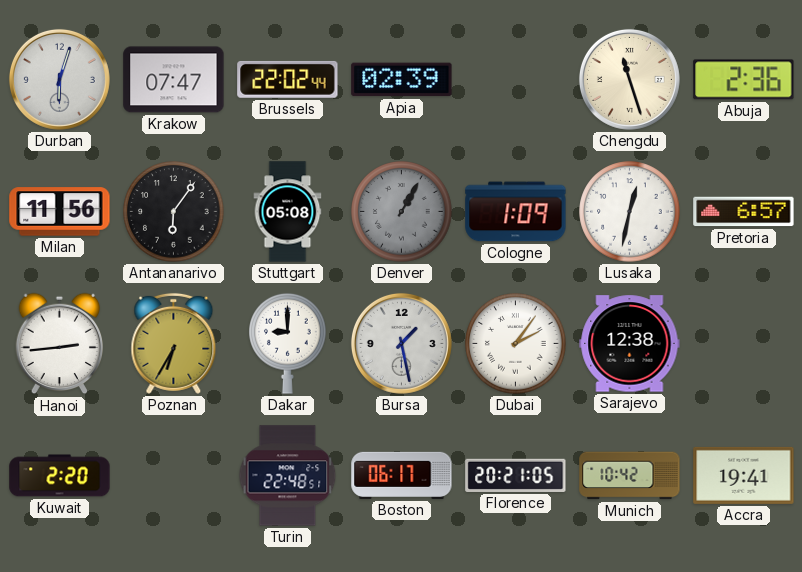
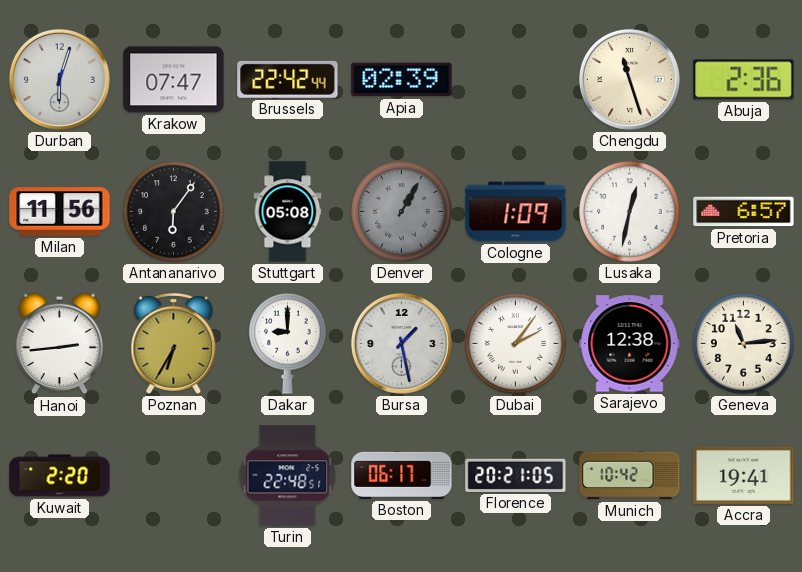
Brussels: 22:02 -> 22:42
Geneva: none -> 11:14
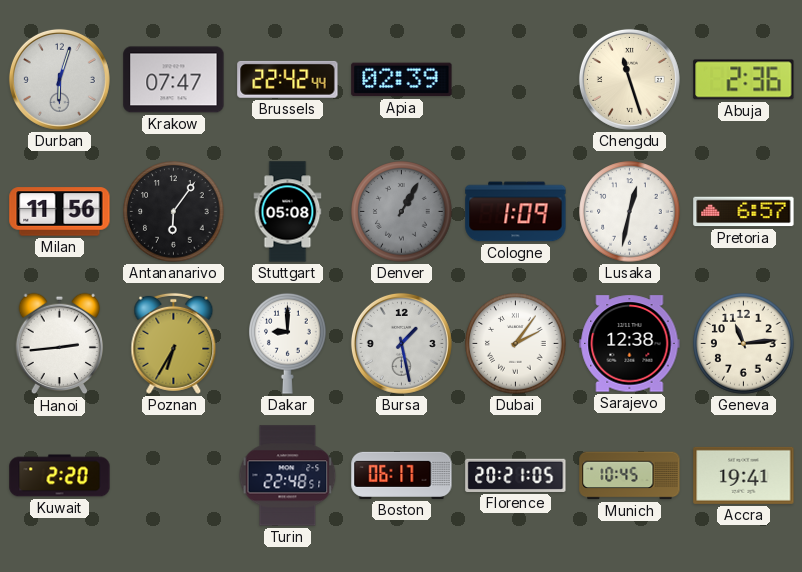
Munich: 10:42 -> 10:45
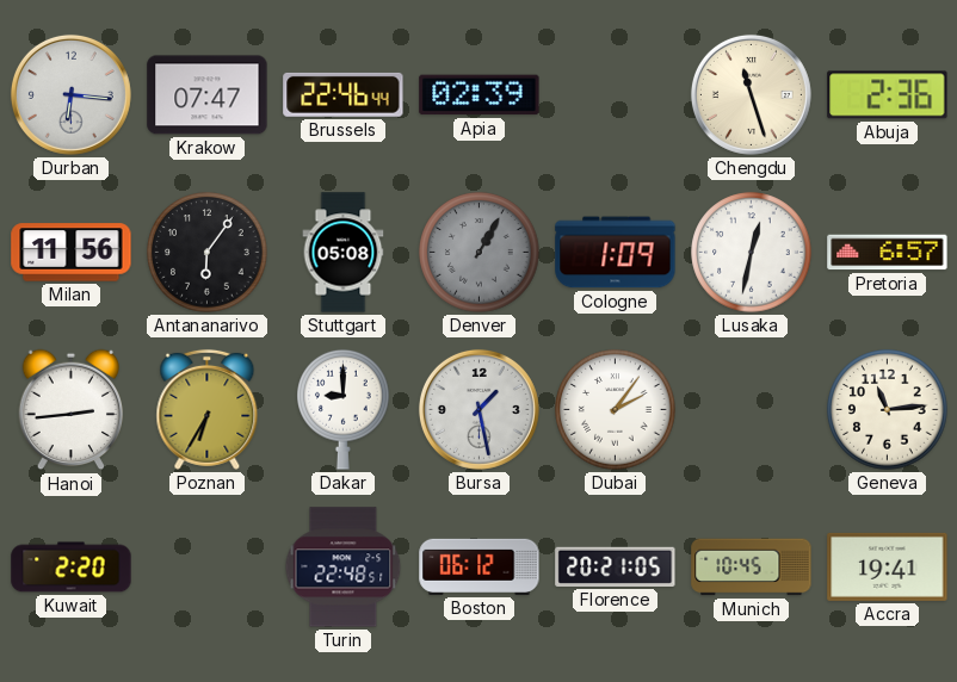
Durban: 6:03 -> 6:16
Brussels: 22:42 -> 22:46
Sarajevo: 12:38 -> none
Boston: 06:17 -> 06:12
